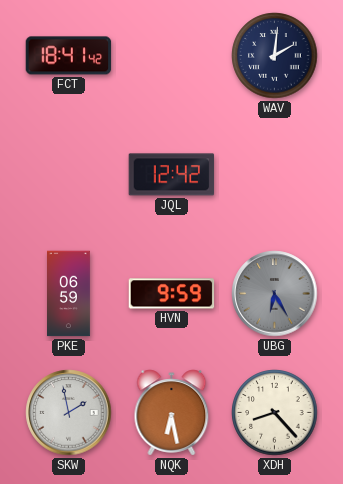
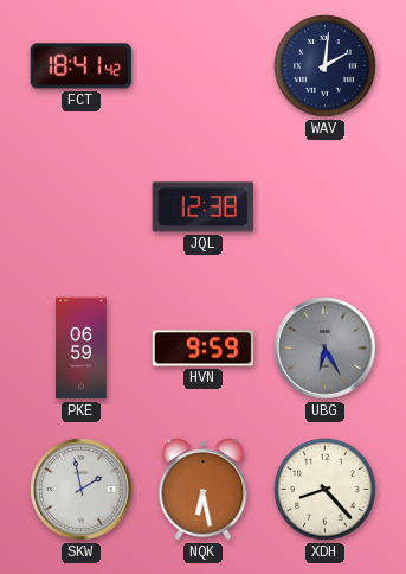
JQL: 12:42 -> 12:38
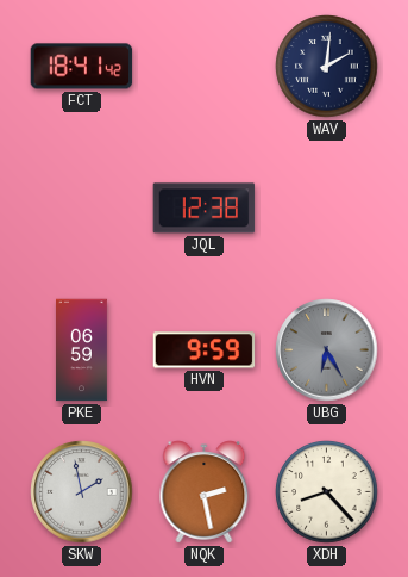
NQK: 6:28 -> 2:28
